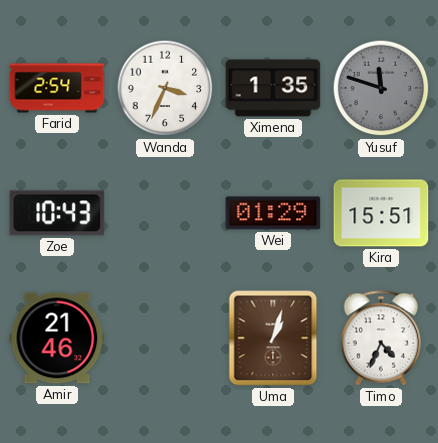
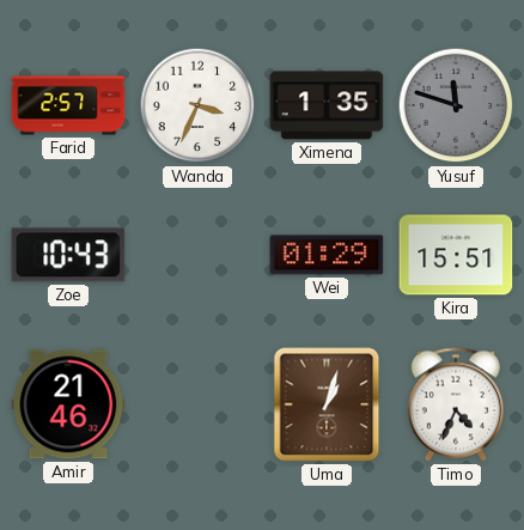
Farid: 2:54 -> 2:57
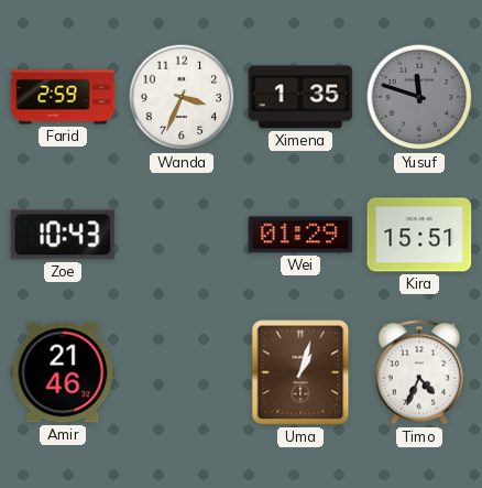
Farid: 2:57 -> 2:59
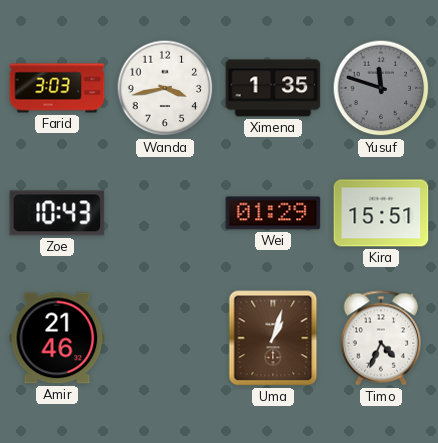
Farid: 2:59 -> 3:03
Wanda: 3:34 -> 3:43
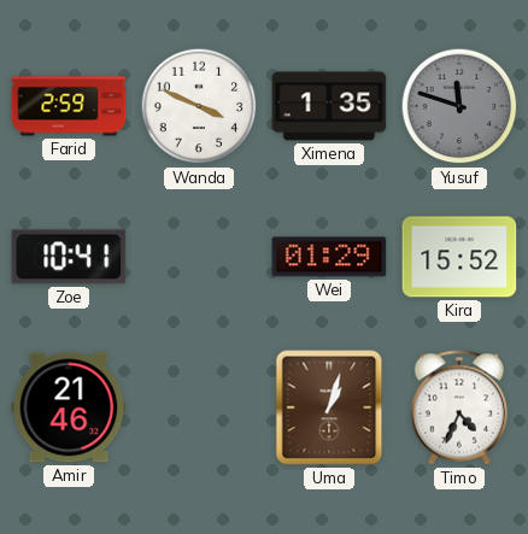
Farid: 3:03 -> 2:59
Wanda: 3:43 -> 3:49
Zoe: 10:43 -> 10:41
Kira: 15:51 -> 15:52
